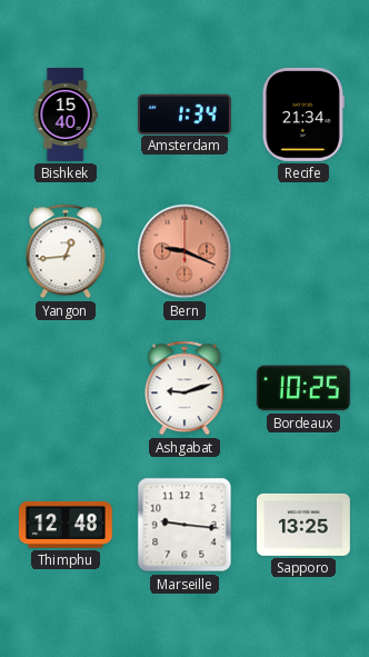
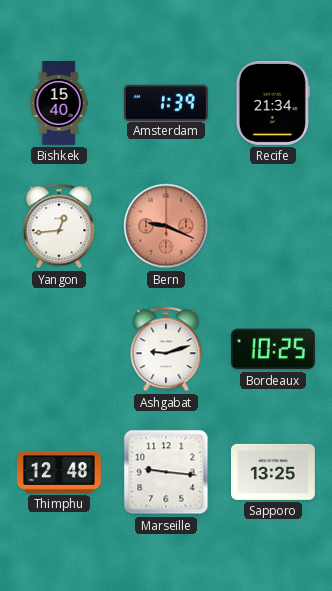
Amsterdam: 1:34 -> 1:39
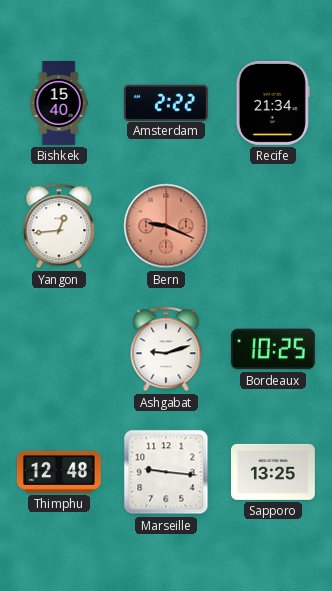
Amsterdam: 1:39 -> 2:22
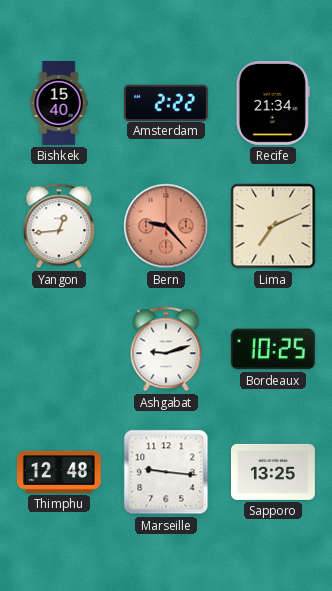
Bern: 9:19 -> 9:23
Lima: none -> 7:11
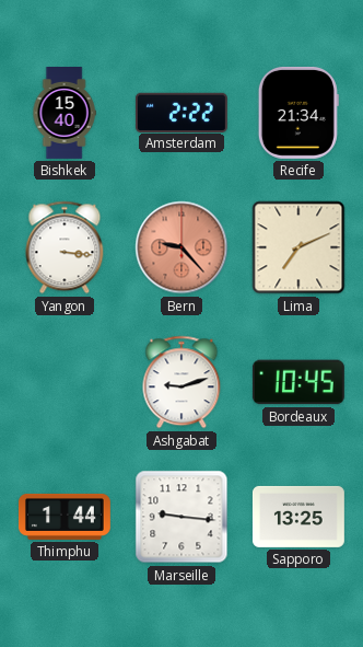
Yangon: 12:44 -> 3:16
Bordeaux: 10:25 -> 10:45
Thimphu: 12:48 -> 1:44
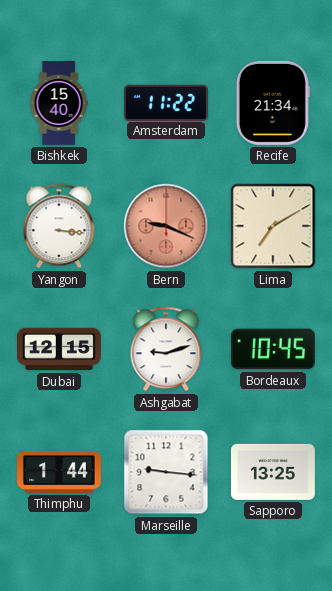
Amsterdam: 2:22 -> 11:22
Bern: 9:23 -> 9:19
Lima: 7:11 -> 7:10
Dubai: none -> 12:15
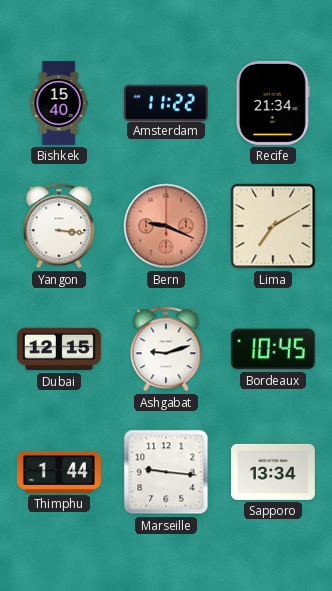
Sapporo: 13:25 -> 13:34
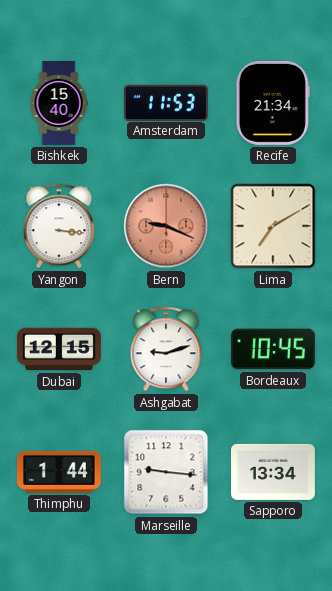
Amsterdam: 11:22 -> 11:53
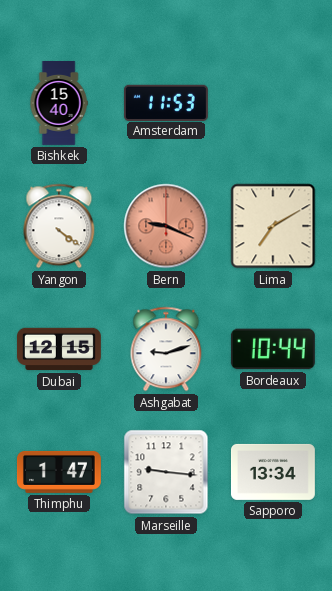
Recife: 21:34 -> none
Yangon: 3:16 -> 4:21
Bordeaux: 10:45 -> 10:44
Thimphu: 1:44 -> 1:47
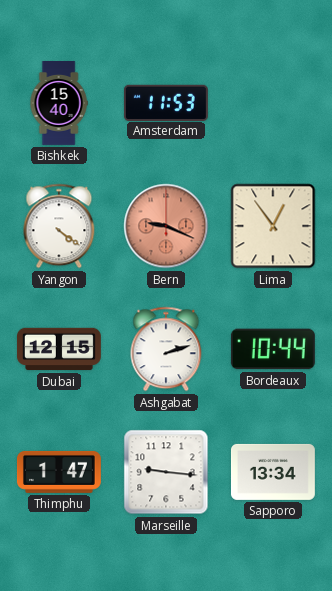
Lima: 7:10 -> 12:54
Ashgabat: 9:12 -> 2:12
